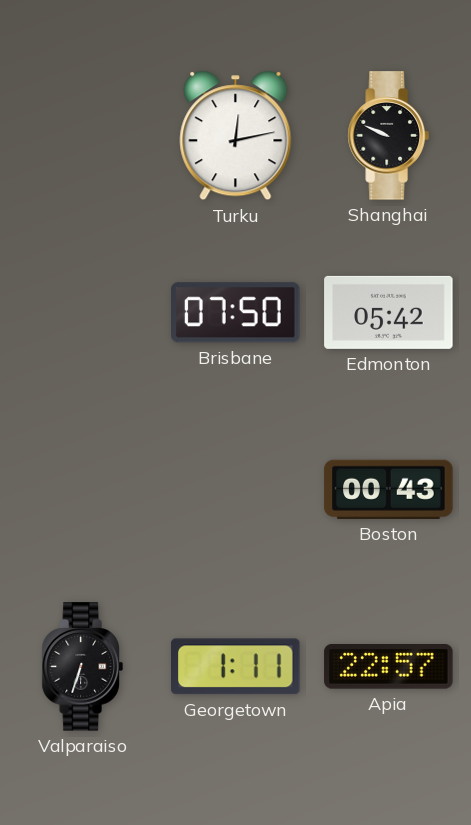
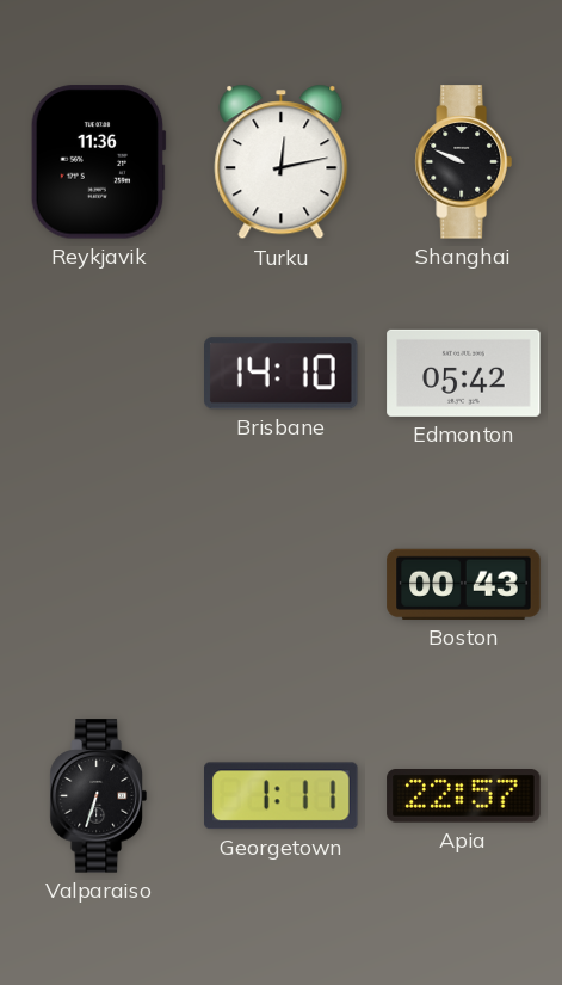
Reykjavik: none -> 11:36
Brisbane: 07:50 -> 14:10
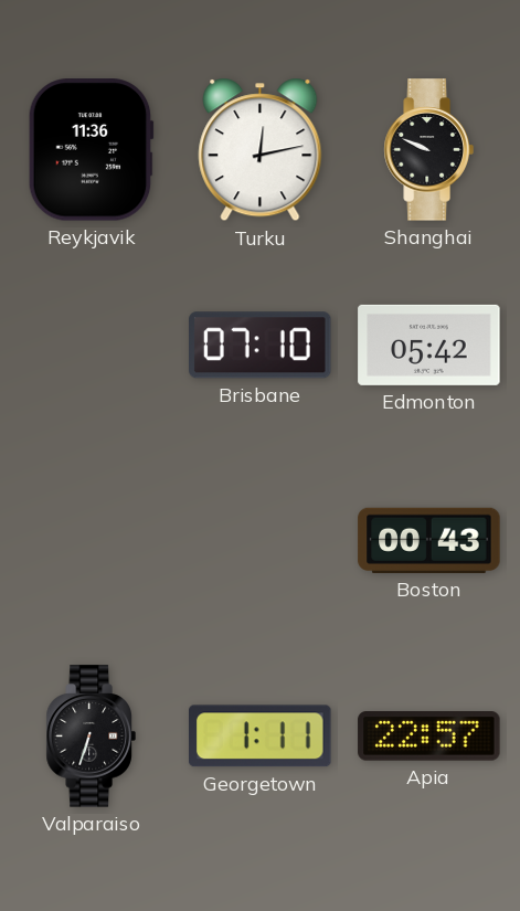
Brisbane: 14:10 -> 07:10
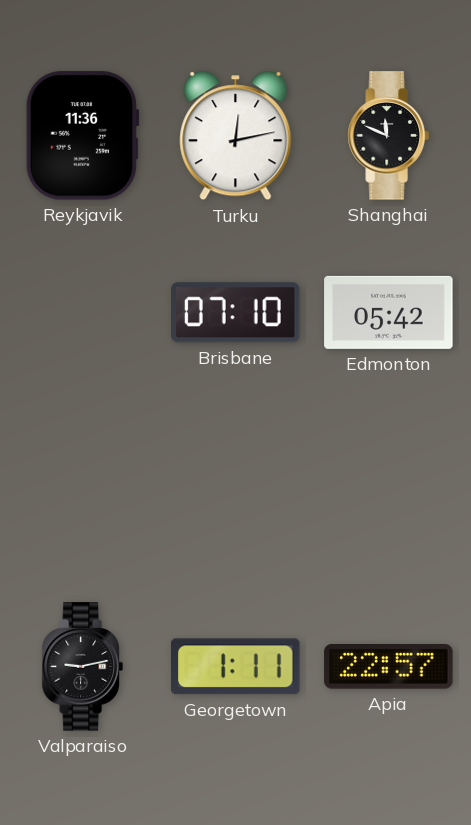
Shanghai: 9:49 -> 11:49
Boston: 00:43 -> none
Valparaiso: 6:33 -> 9:13
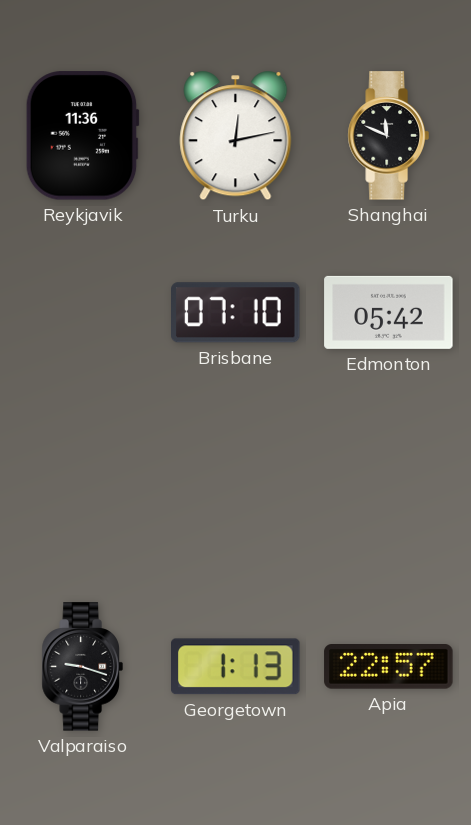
Valparaiso: 9:13 -> 9:18
Georgetown: 1:11 -> 1:13
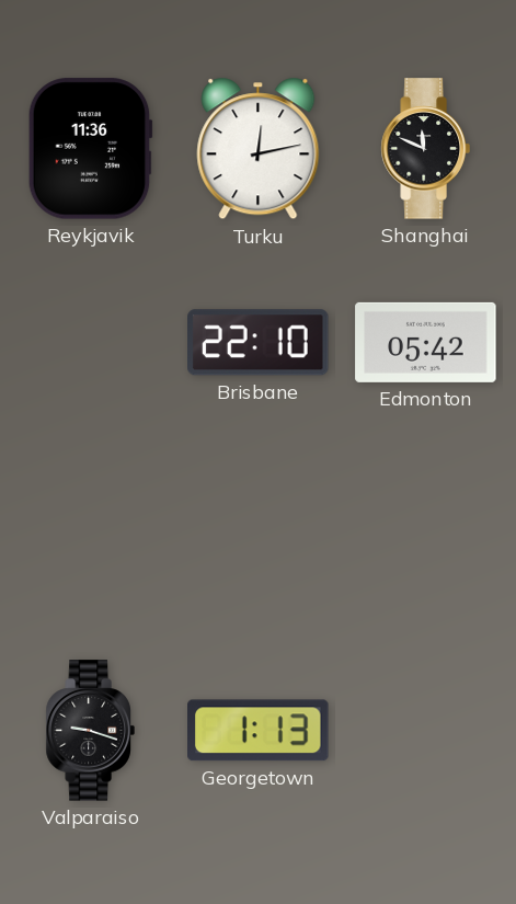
Brisbane: 07:10 -> 22:10
Apia: 22:57 -> none
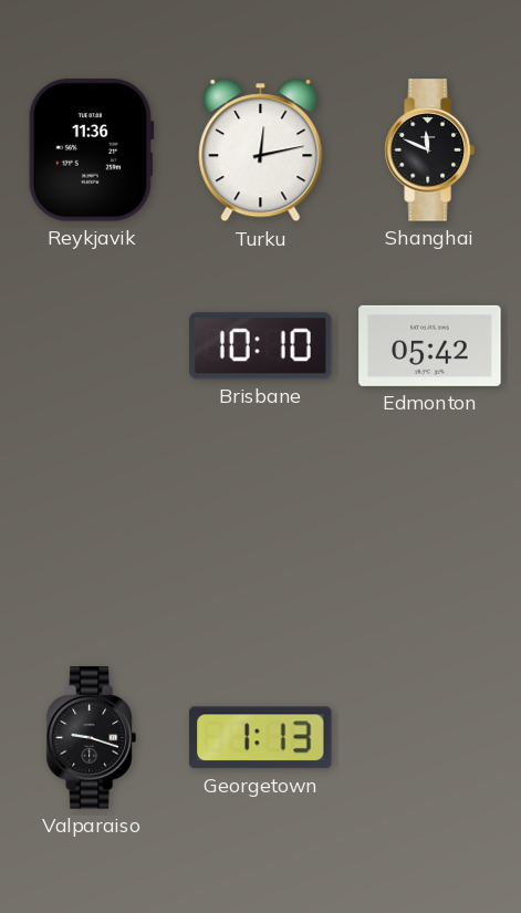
Brisbane: 22:10 -> 10:10
